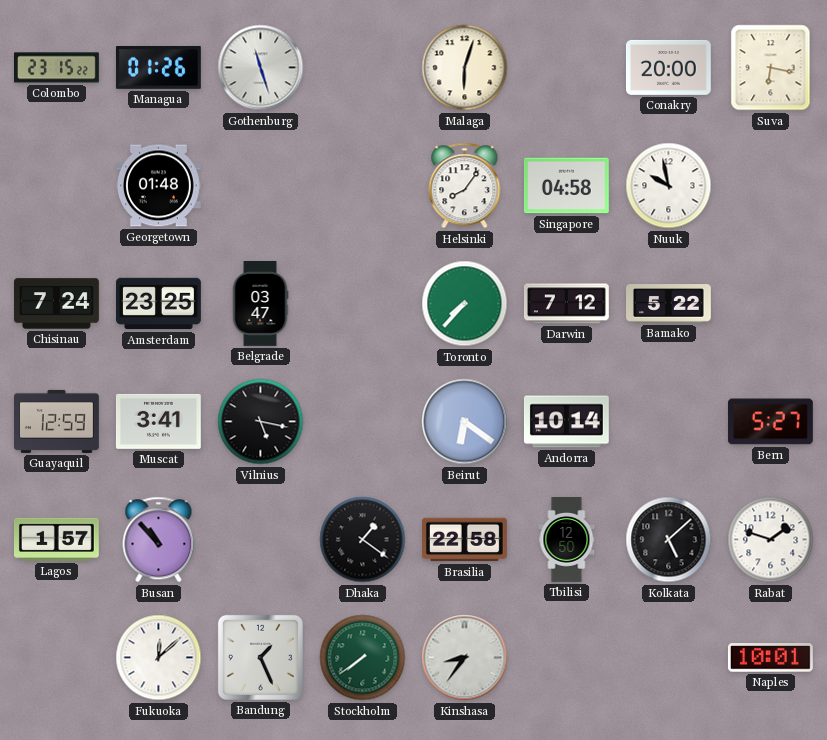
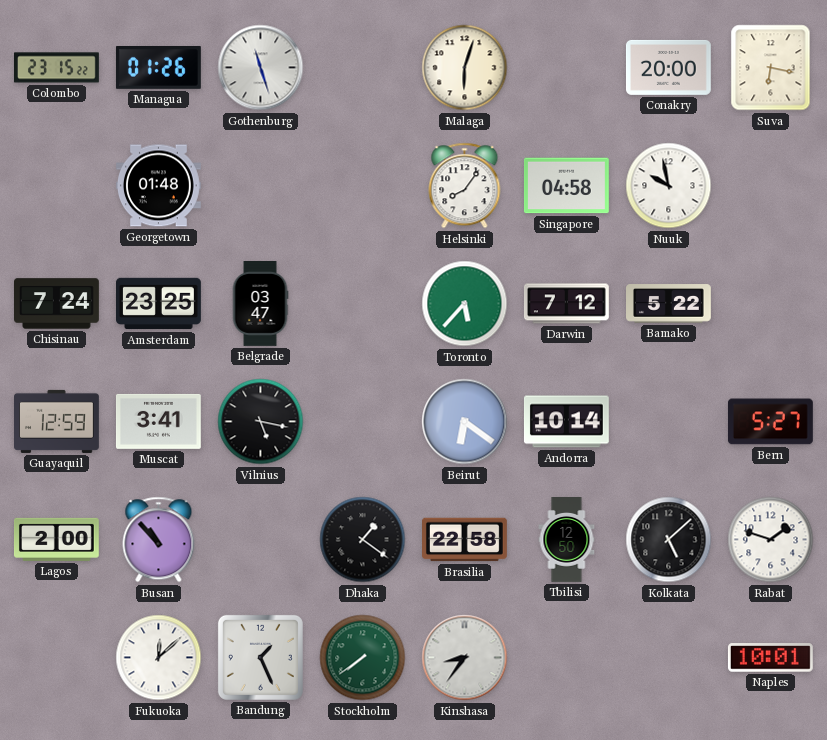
Toronto: 7:37 -> 5:37
Lagos: 1:57 -> 2:00
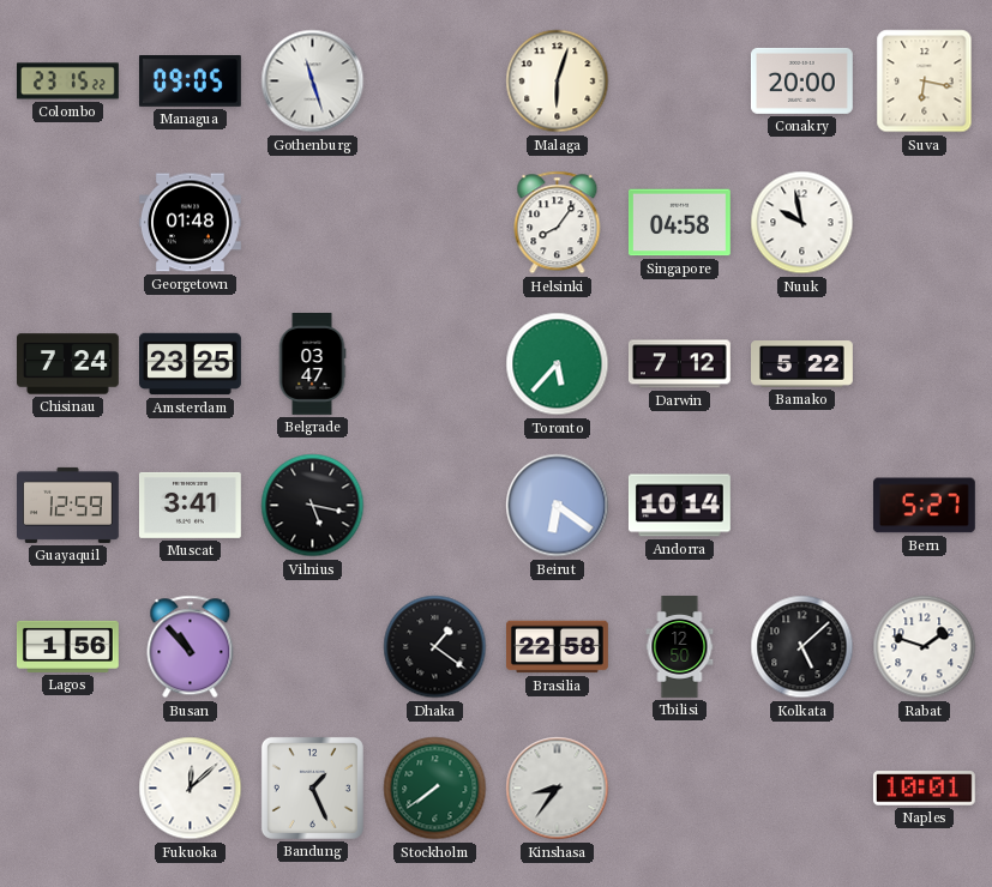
Managua: 01:26 -> 09:05
Lagos: 2:00 -> 1:56
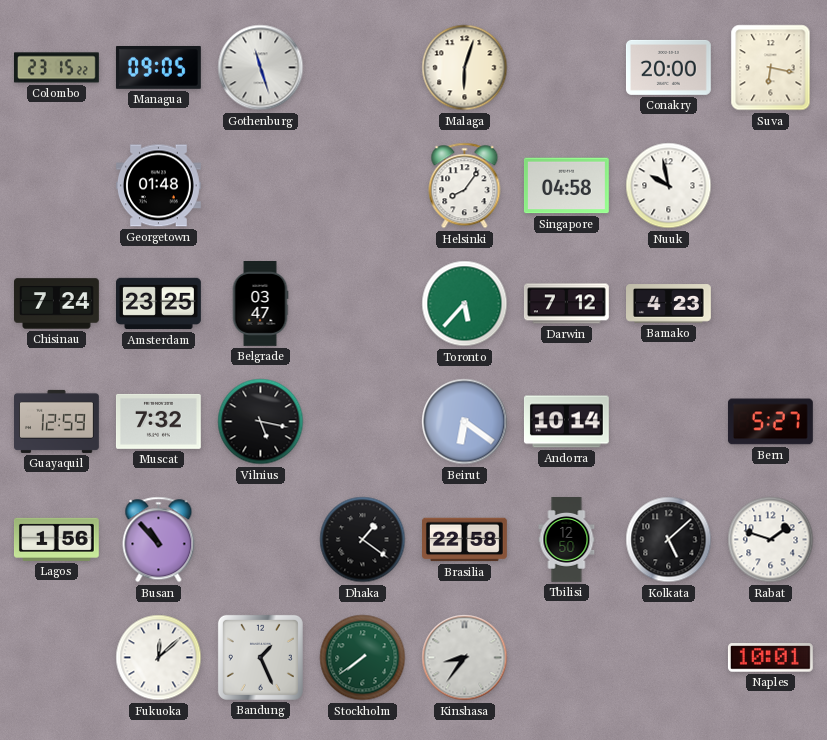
Bamako: 5:22 -> 4:23
Muscat: 3:41 -> 7:32
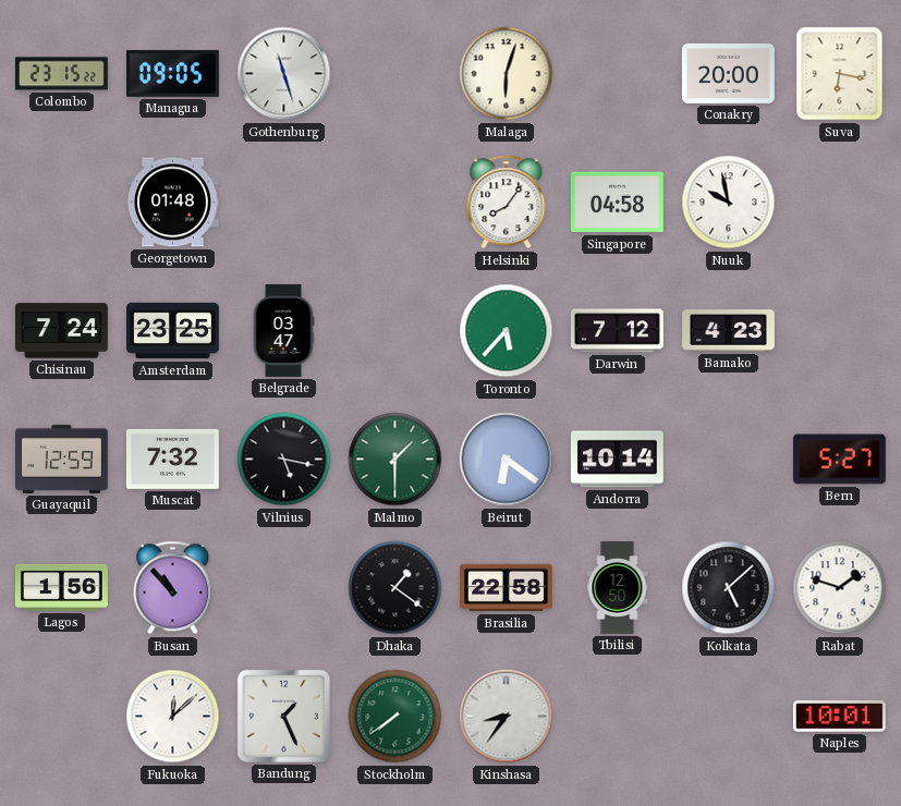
Malmo: none -> 1:30
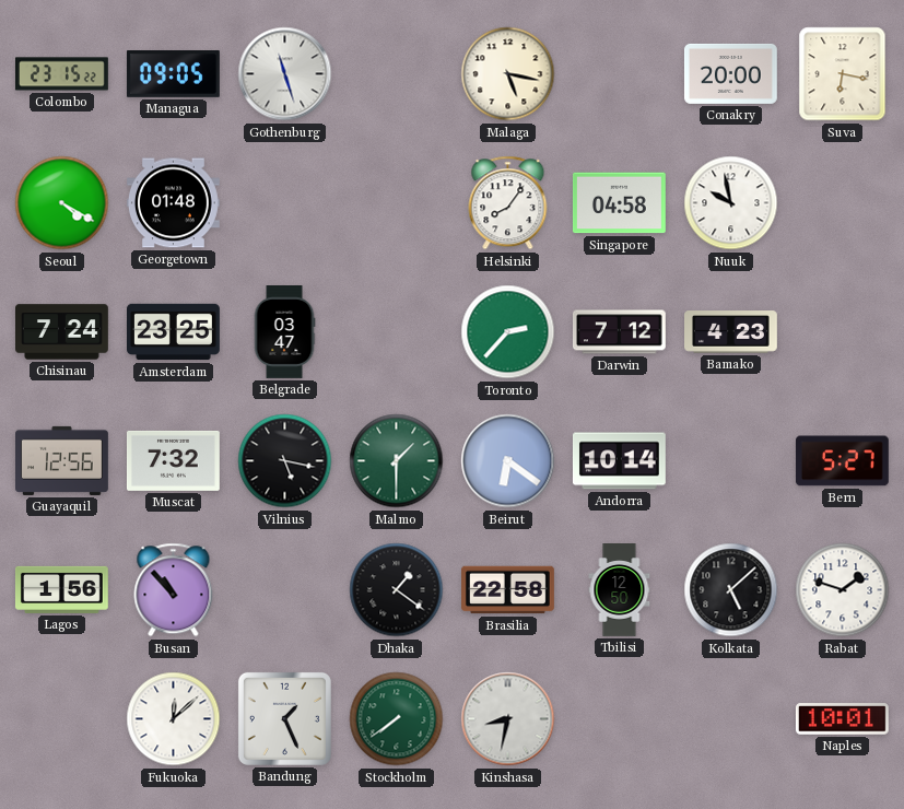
Malaga: 6:03 -> 5:17
Seoul: none -> 4:20
Toronto: 5:37 -> 2:37
Guayaquil: 12:59 -> 12:56
Kinshasa: 8:36 -> 8:32
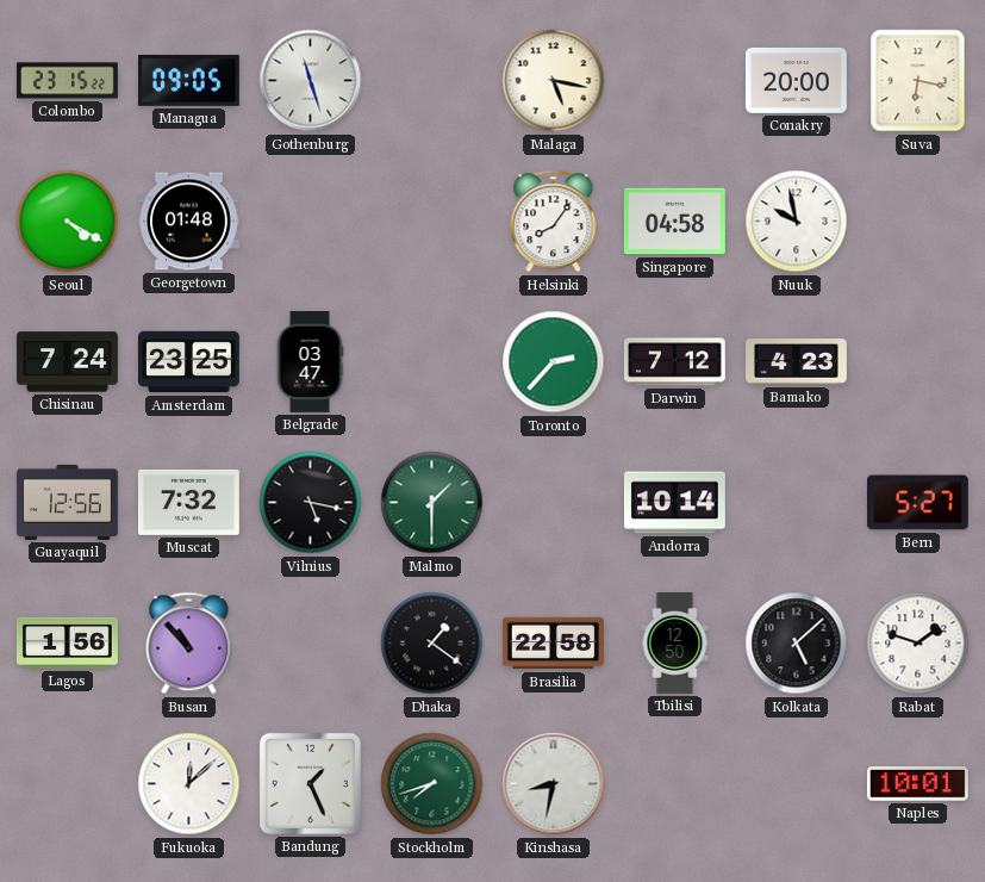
Beirut: 6:21 -> none
Stockholm: 7:39 -> 7:42
